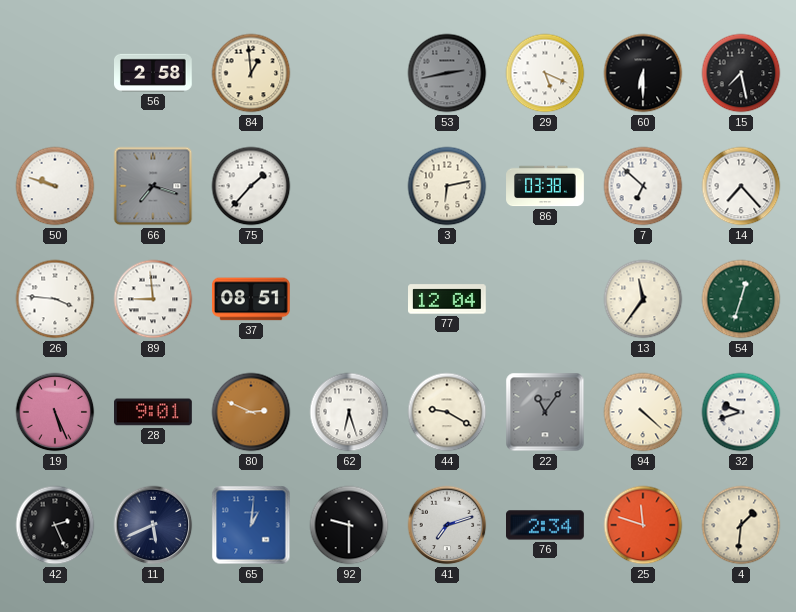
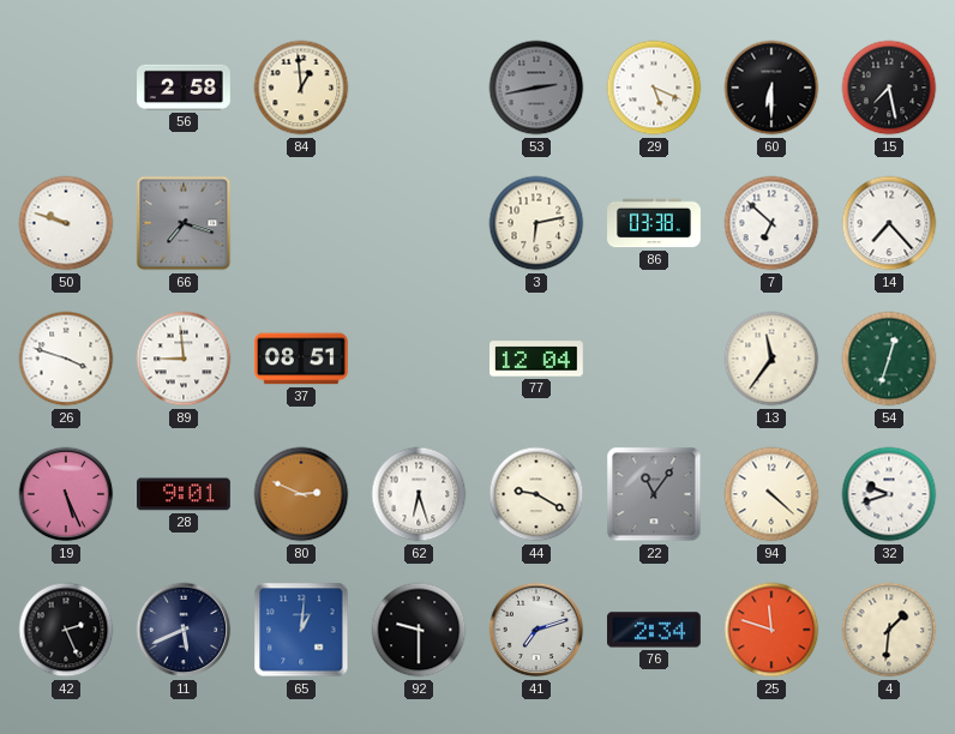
75: 1:37 -> none
26: 3:46 -> 3:48
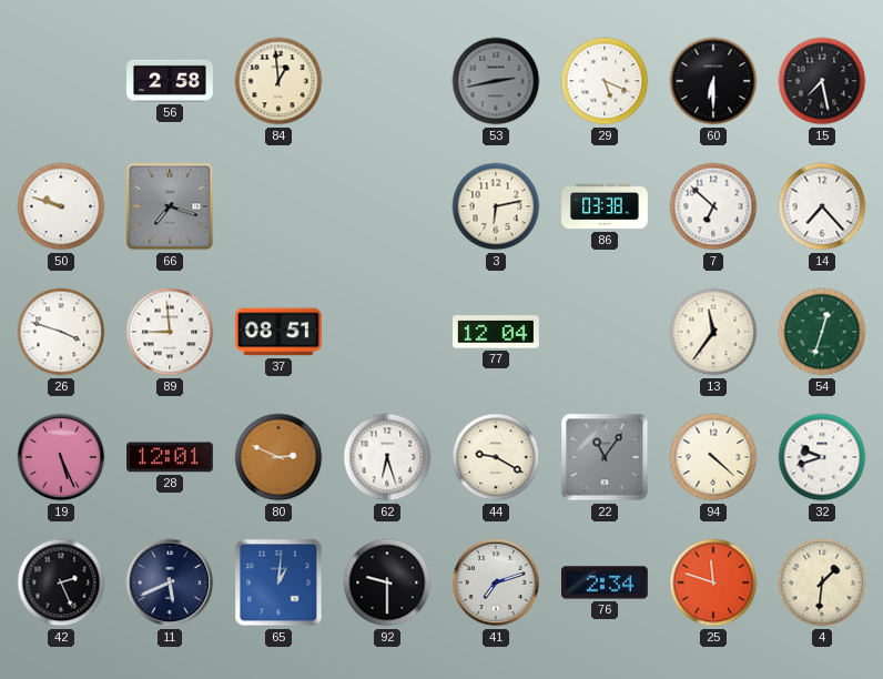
28: 9:01 -> 12:01
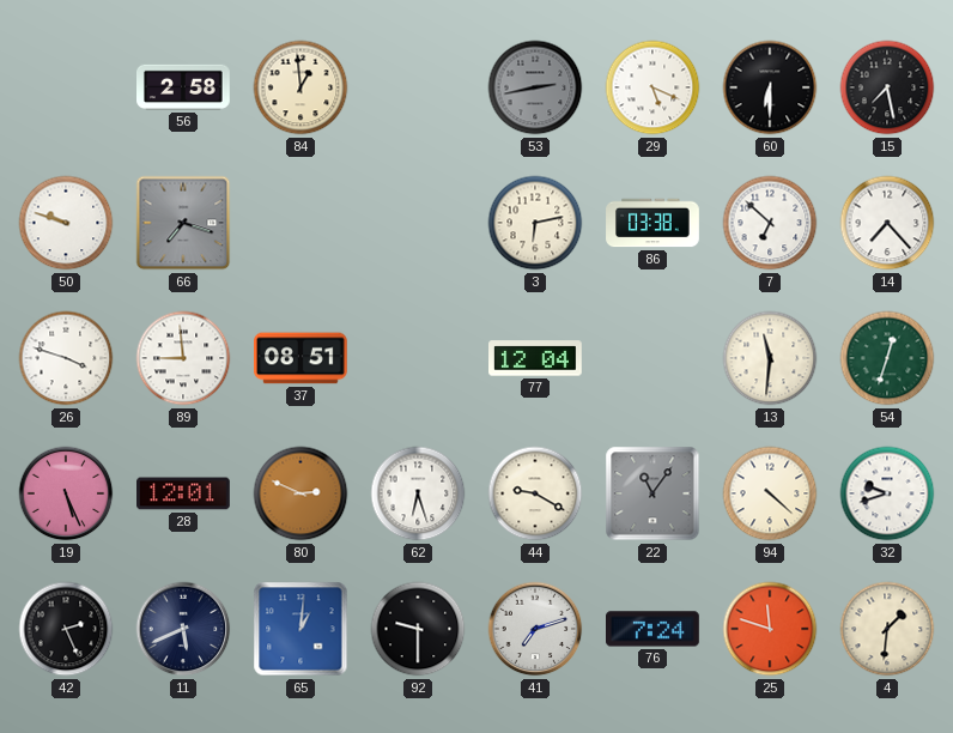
13: 11:36 -> 11:31
76: 2:34 -> 7:24
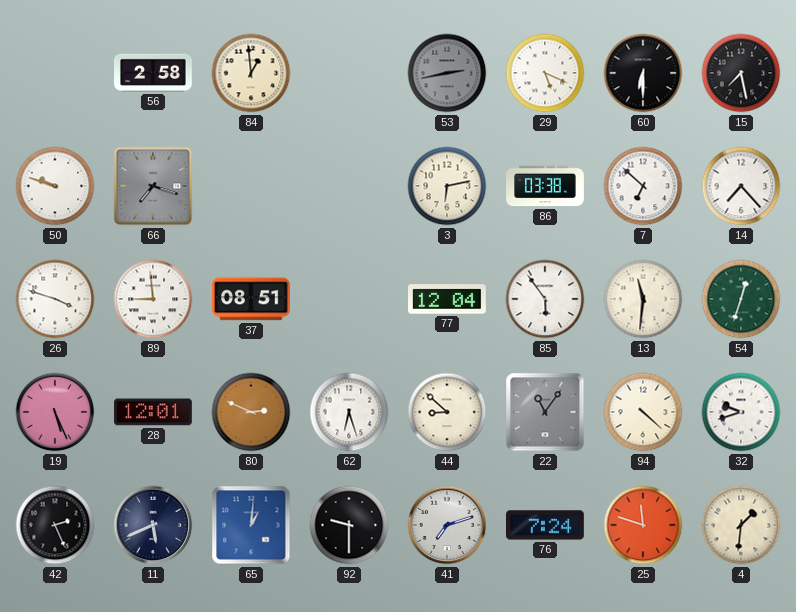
85: none -> 5:54
44: 9:20 -> 8:52
